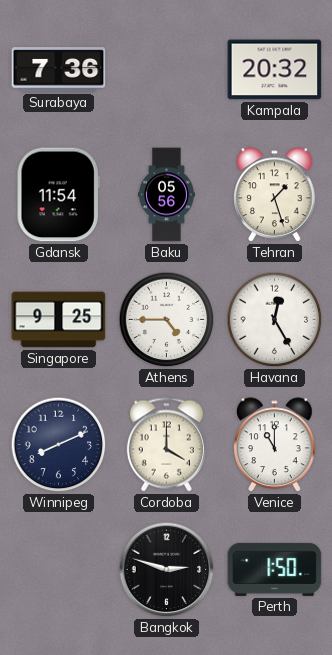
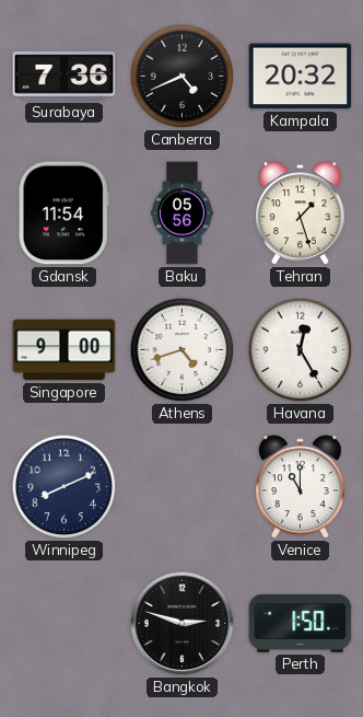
Canberra: none -> 4:41
Singapore: 9:25 -> 9:00
Athens: 4:45 -> 4:42
Cordoba: 4:00 -> none
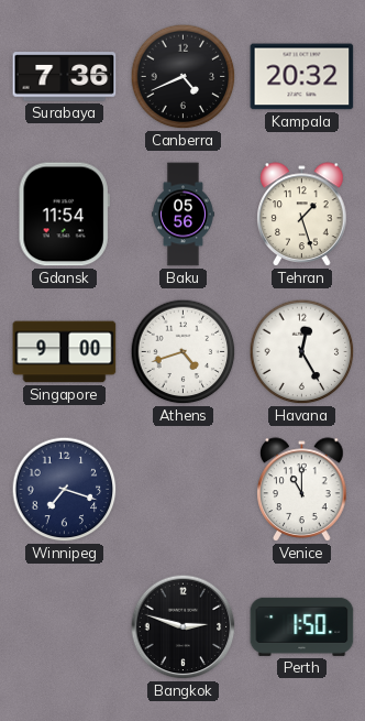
Winnipeg: 8:11 -> 7:18
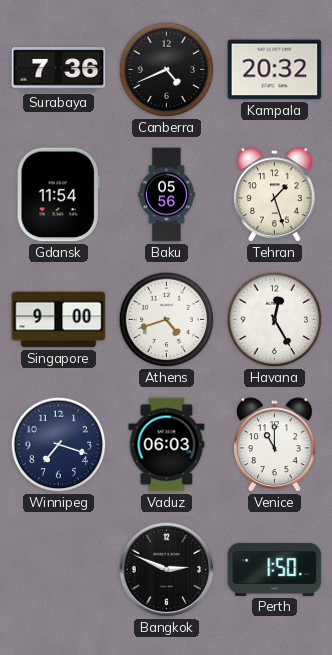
Vaduz: none -> 06:03
Bangkok: 2:48 -> 2:49
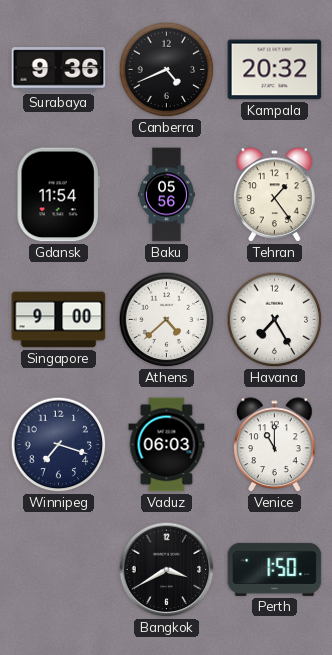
Surabaya: 7:36 -> 9:36
Tehran: 1:27 -> 1:24
Athens: 4:42 -> 4:38
Havana: 12:25 -> 7:25
Bangkok: 2:49 -> 3:40
